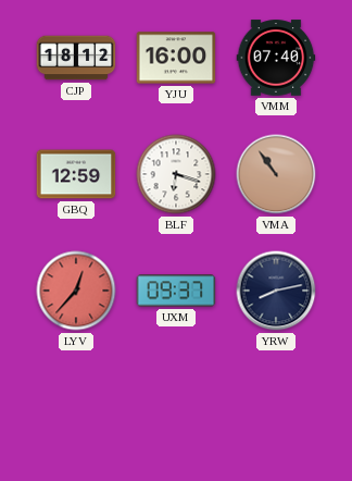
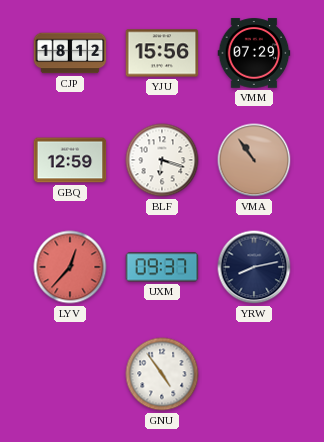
YJU: 16:00 -> 15:56
VMM: 07:40 -> 07:29
GNU: none -> 4:54
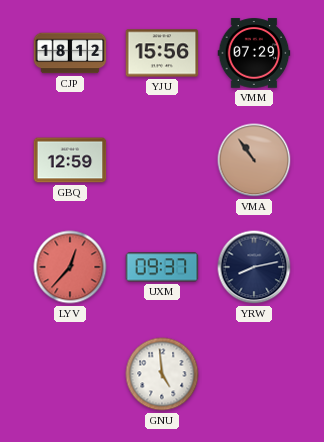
BLF: 6:18 -> none
GNU: 4:54 -> 4:59
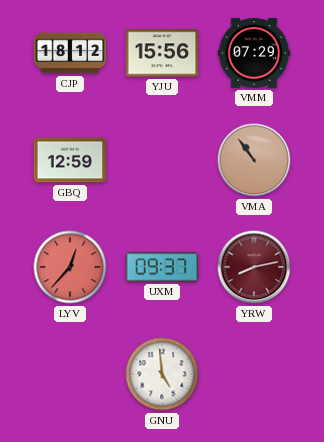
YRW dial: navy -> burgundy
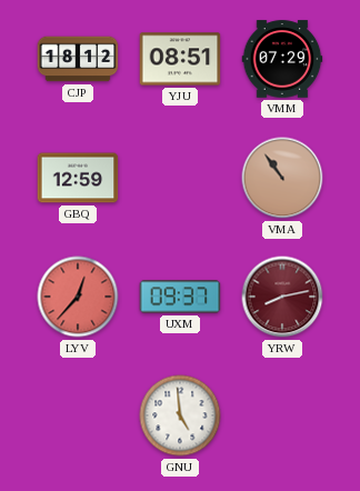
YJU: 15:56 -> 08:51
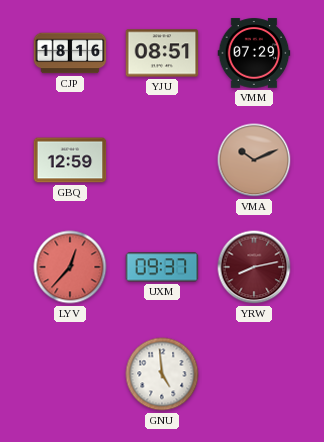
CJP: 18:12 -> 18:16
VMA: 10:54 -> 10:11
